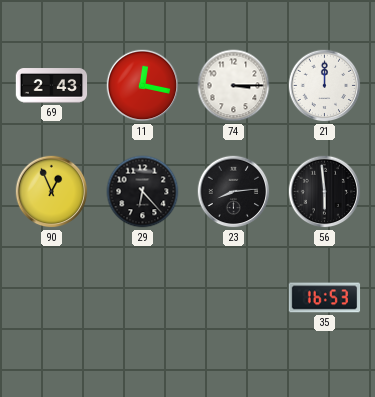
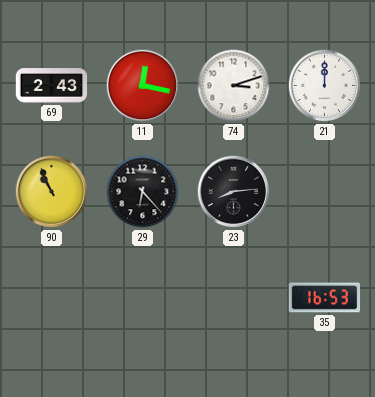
74: 3:15 -> 3:12
90: 12:56 -> 10:56
56: 5:59 -> none
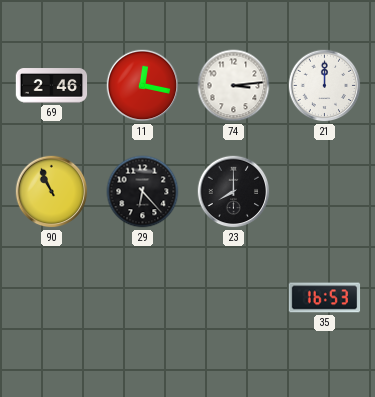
69: 2:43 -> 2:46
74: 3:12 -> 3:14
23: 8:14 -> 8:00
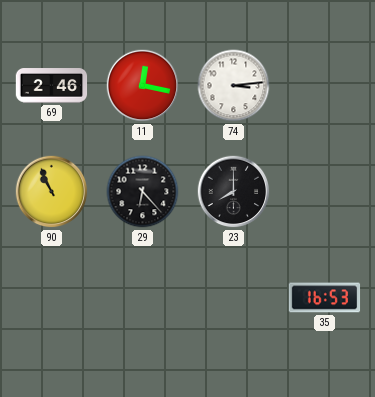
21: 12:00 -> none
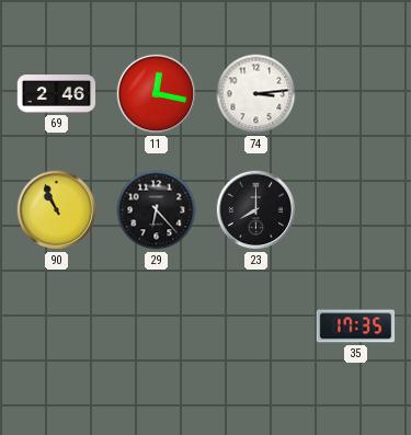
35: 16:53 -> 17:35
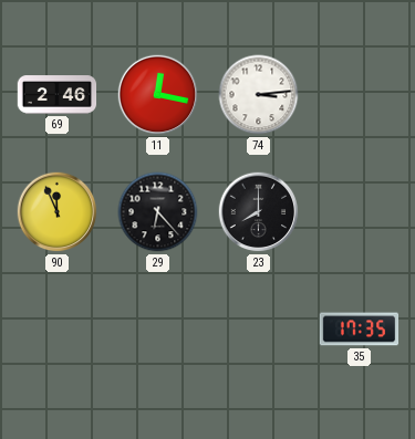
90: 10:56 -> 11:56
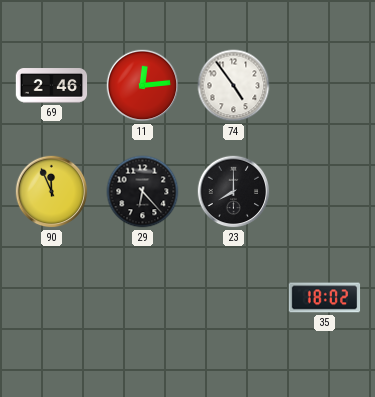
11: 12:17 -> 12:14
74: 3:14 -> 4:54
35: 17:35 -> 18:02
